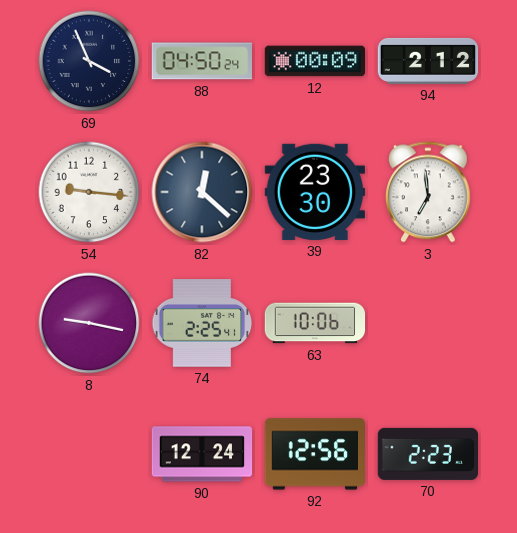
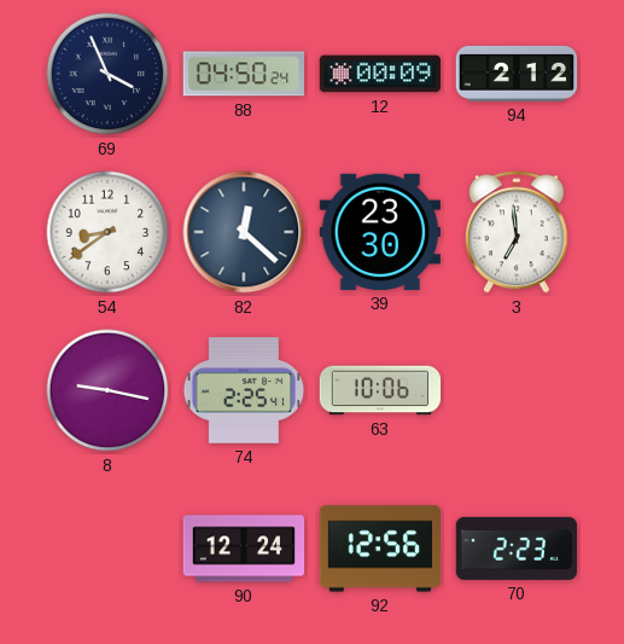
54: 9:16 -> 8:39
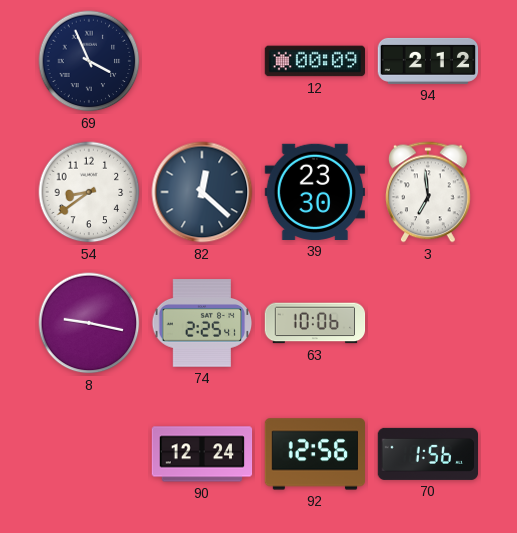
88: 04:50 -> none
70: 2:23 -> 1:56
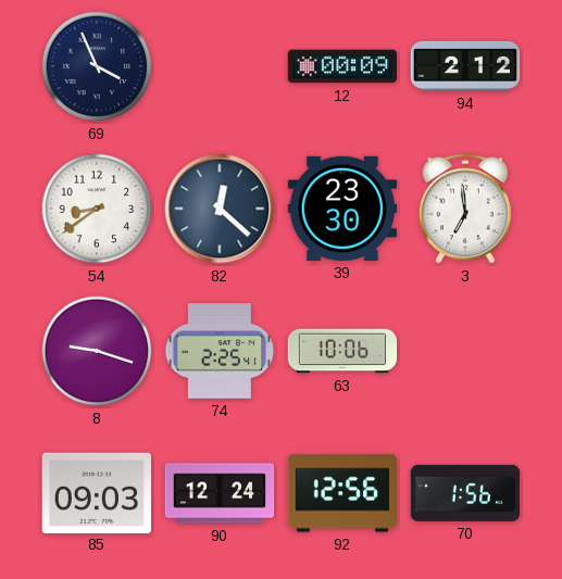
8: 9:17 -> 9:18
85: none -> 09:03
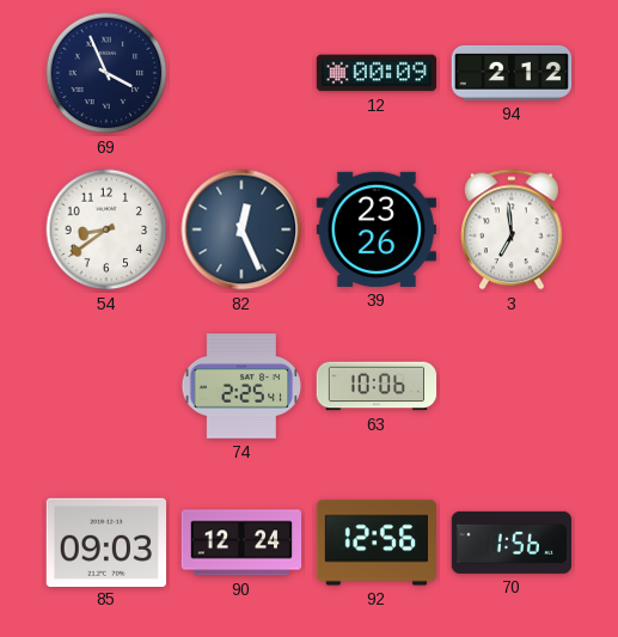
82: 12:22 -> 12:26
39: 23:30 -> 23:26
8: 9:18 -> none
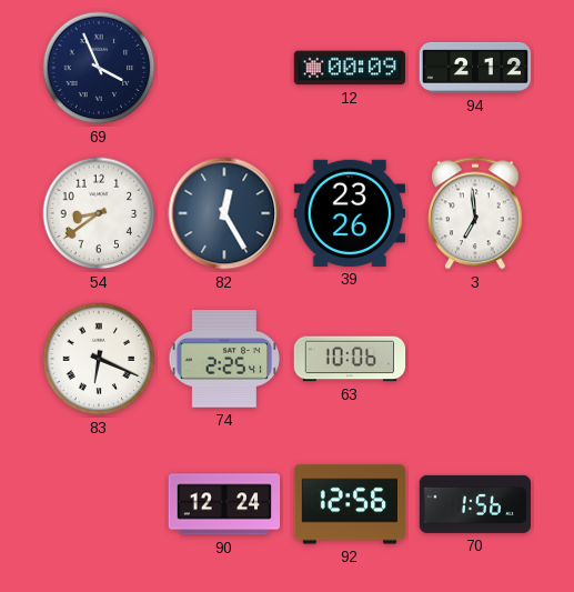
82: 12:26 -> 12:25
83: none -> 6:19
85: 09:03 -> none
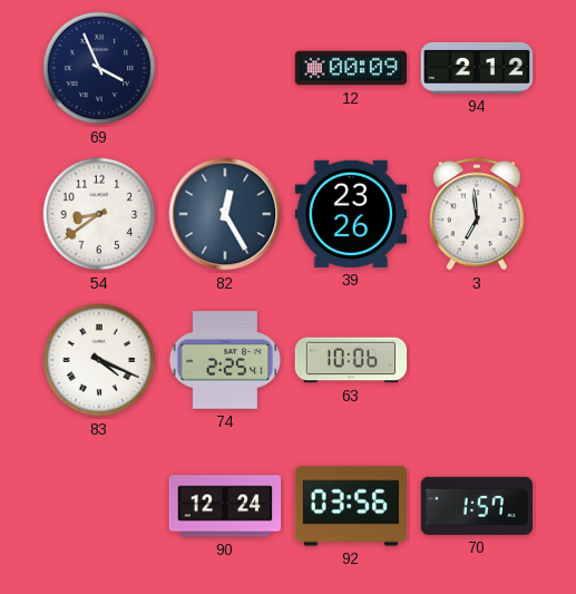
83: 6:19 -> 4:19
92: 12:56 -> 03:56
70: 1:56 -> 1:57
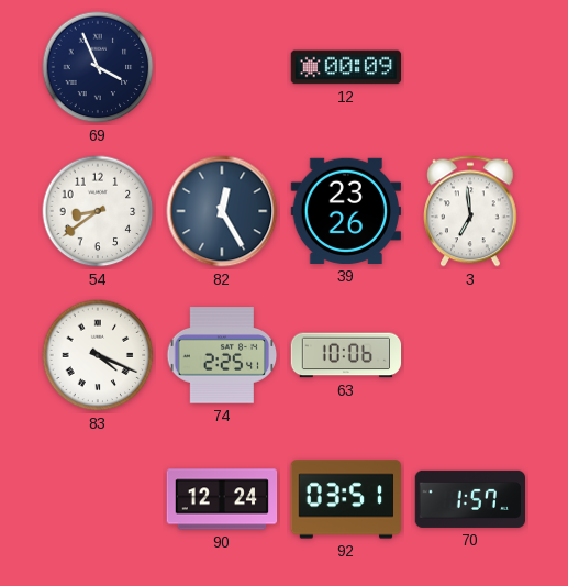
94: 2:12 -> none
92: 03:56 -> 03:51
